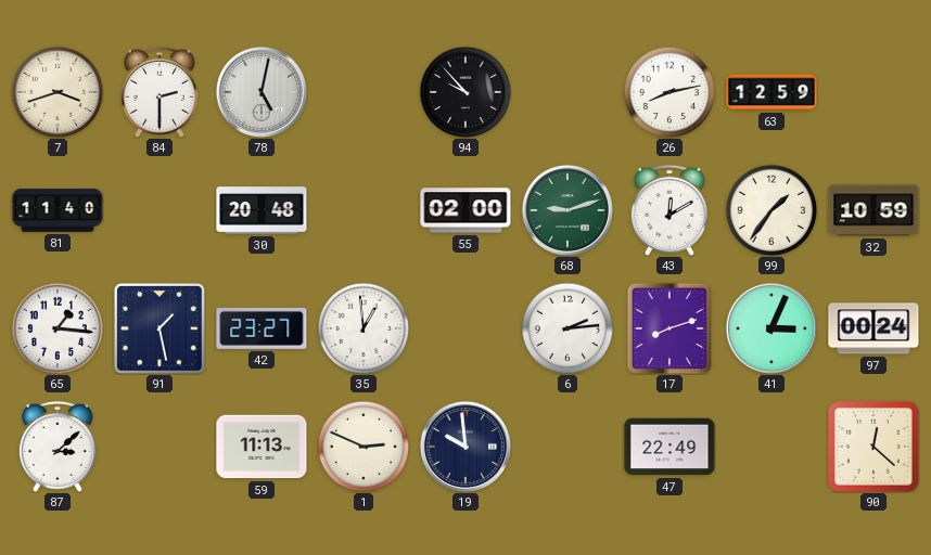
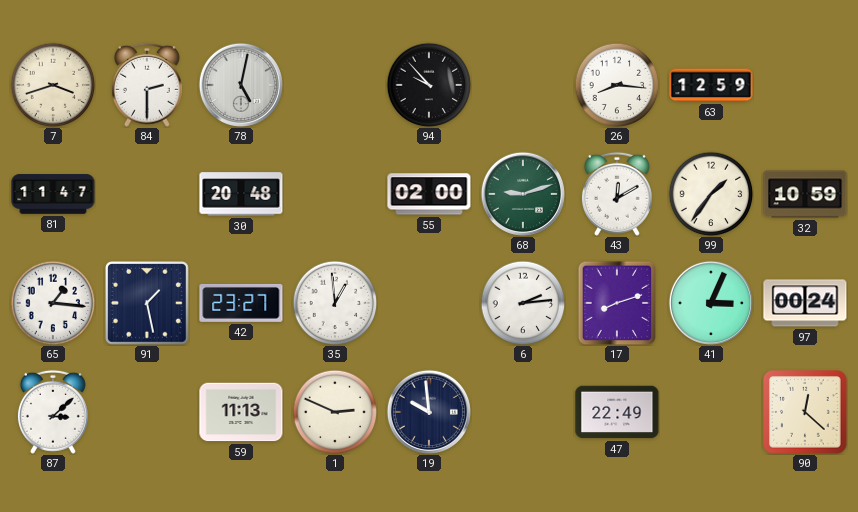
26: 8:13 -> 8:16
81: 11:40 -> 11:47
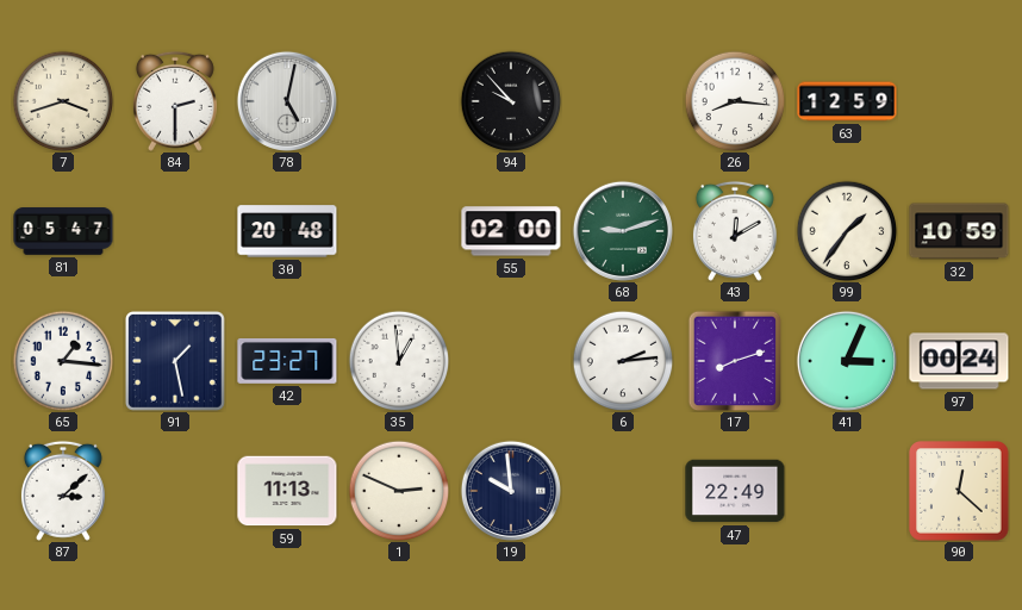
81: 11:47 -> 05:47
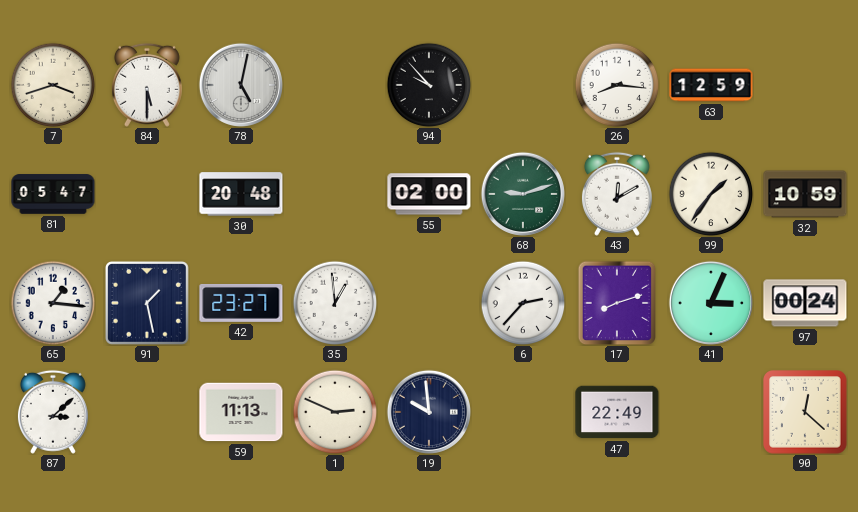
84: 2:30 -> 5:30
6: 2:14 -> 2:37
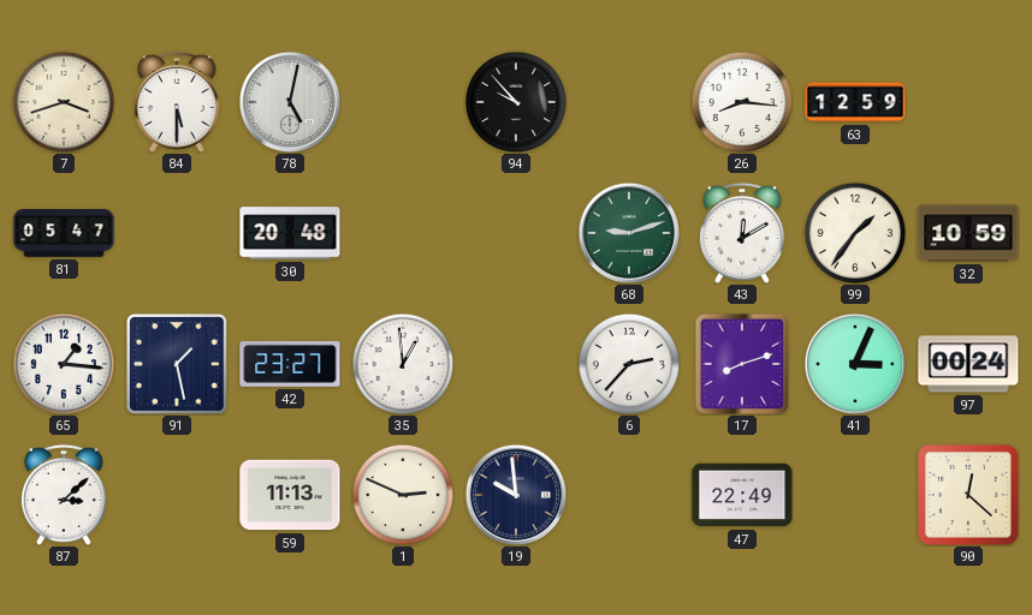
55: 02:00 -> none
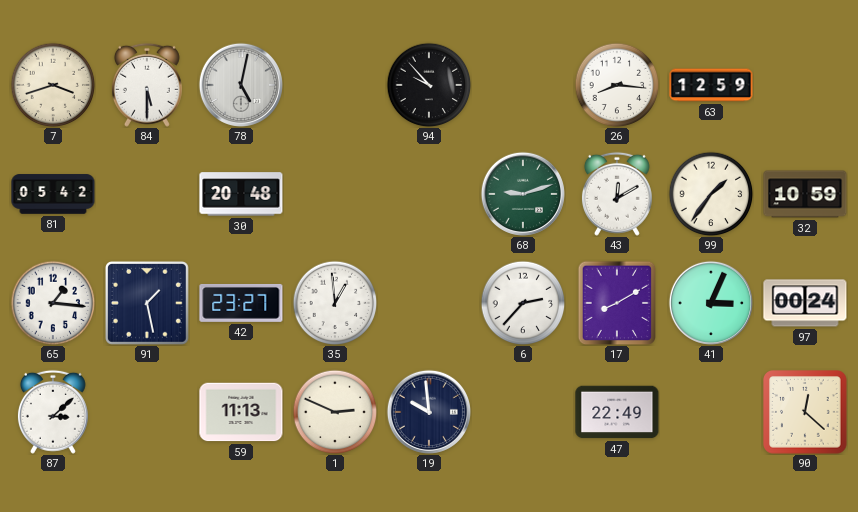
81: 05:47 -> 05:42
17: 8:12 -> 8:10
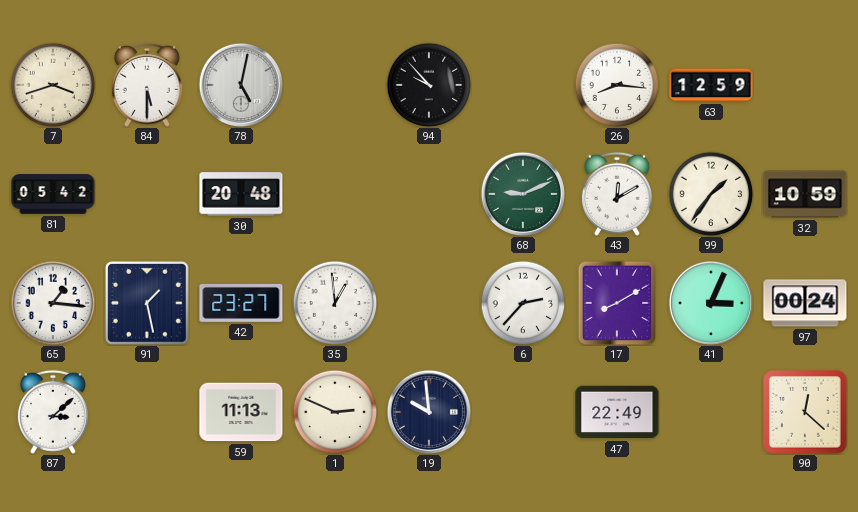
68: 9:12 -> 9:11
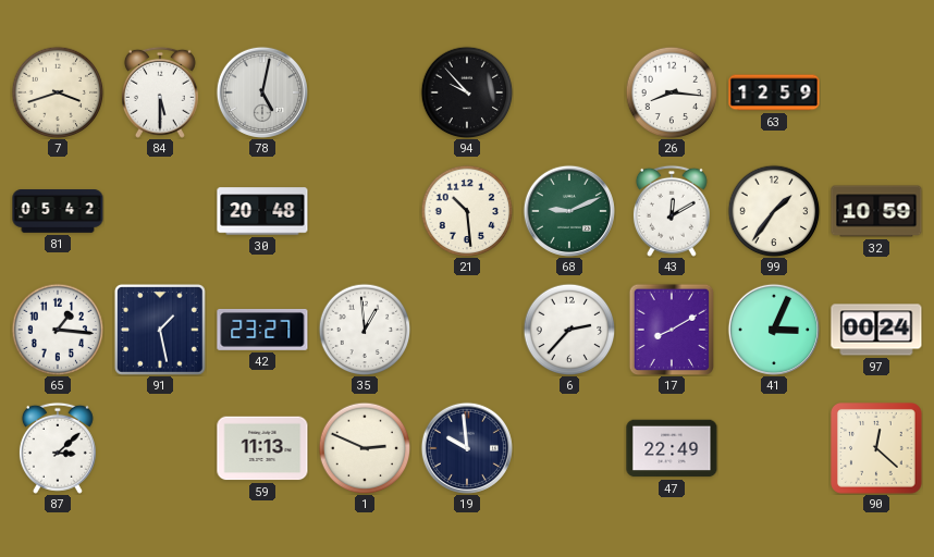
21: none -> 10:29
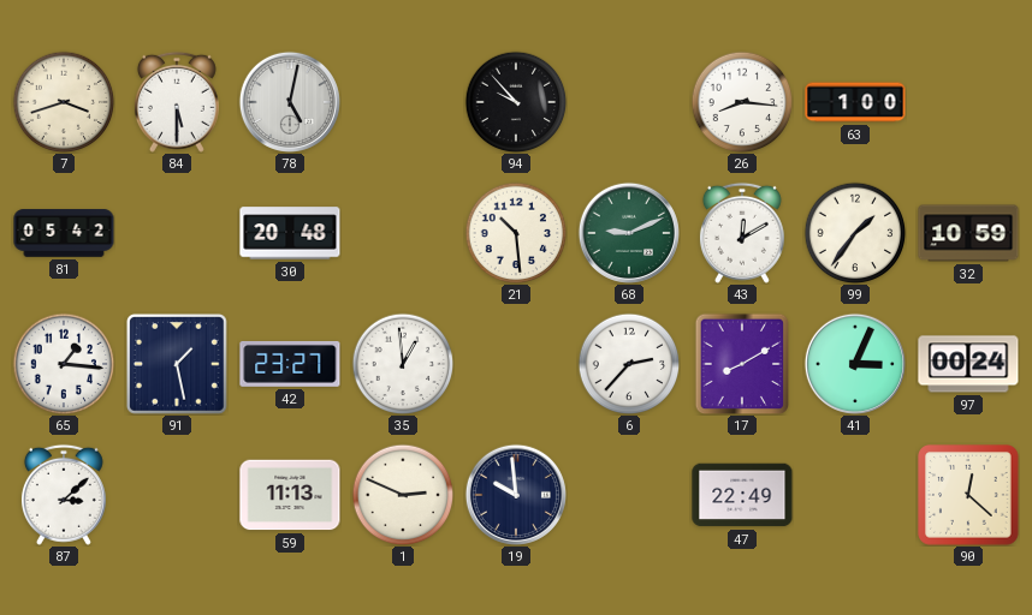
63: 12:59 -> 1:00
